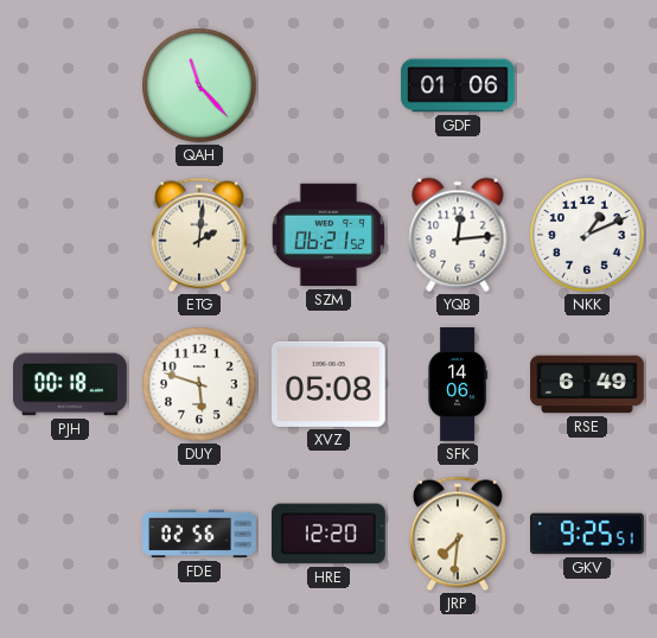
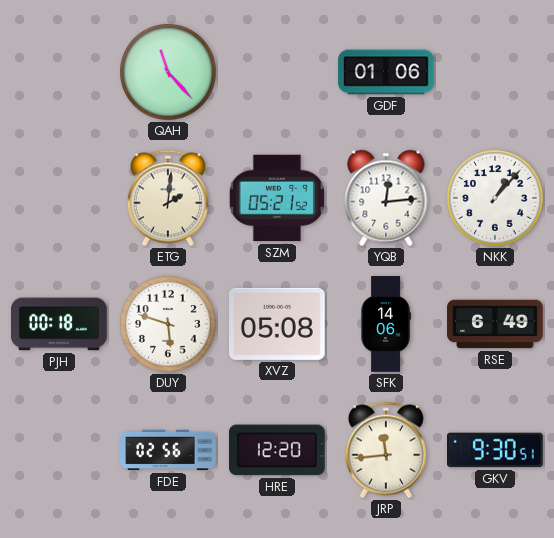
SZM: 06:21 -> 05:21
NKK: 1:11 -> 1:07
JRP: 7:31 -> 11:44
GKV: 9:25 -> 9:30
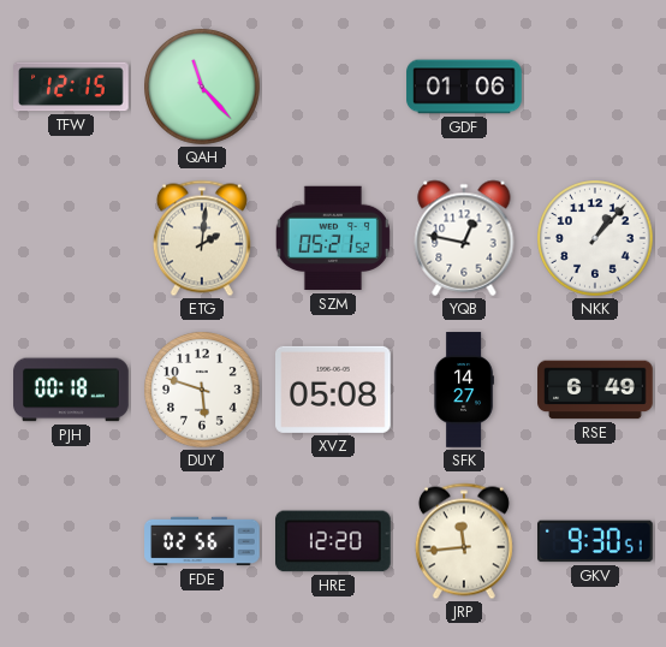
TFW: none -> 12:15
YQB: 12:14 -> 12:47
SFK: 14:06 -> 14:27
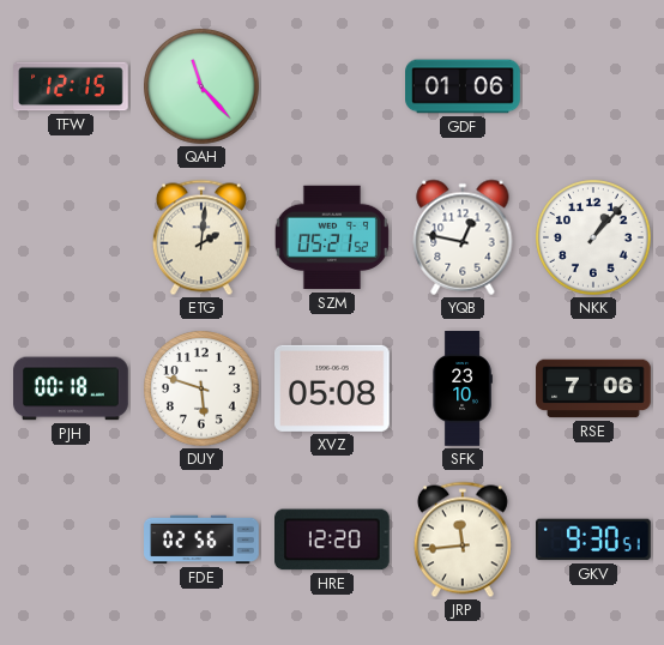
SFK: 14:27 -> 23:10
RSE: 6:49 -> 7:06
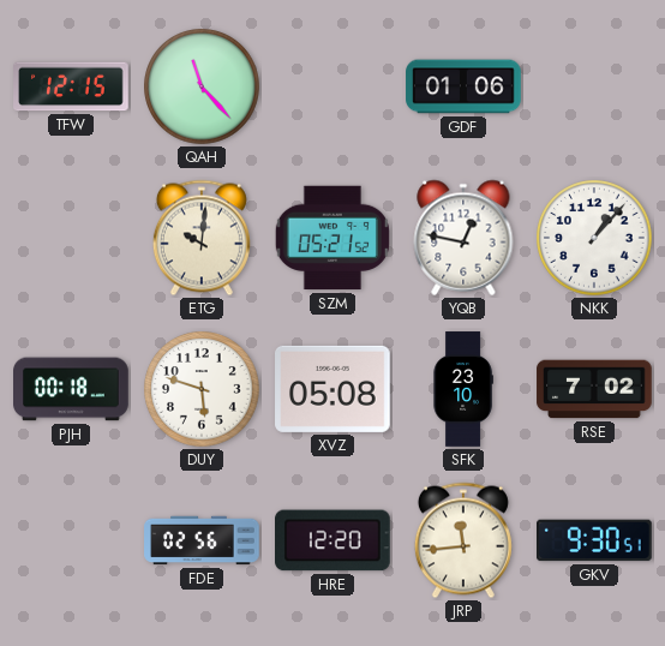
ETG: 2:01 -> 10:01
RSE: 7:06 -> 7:02
